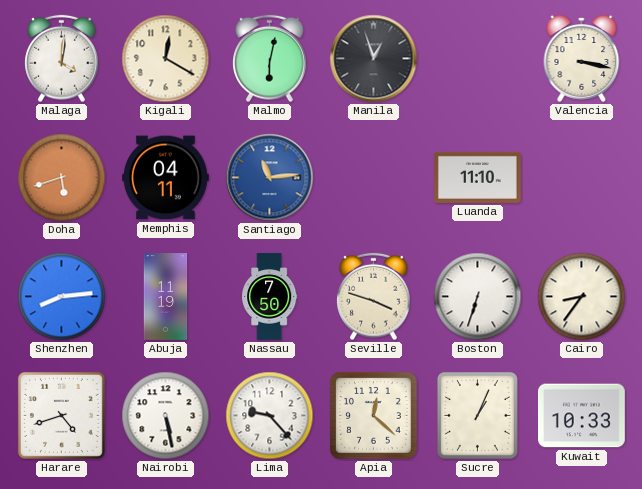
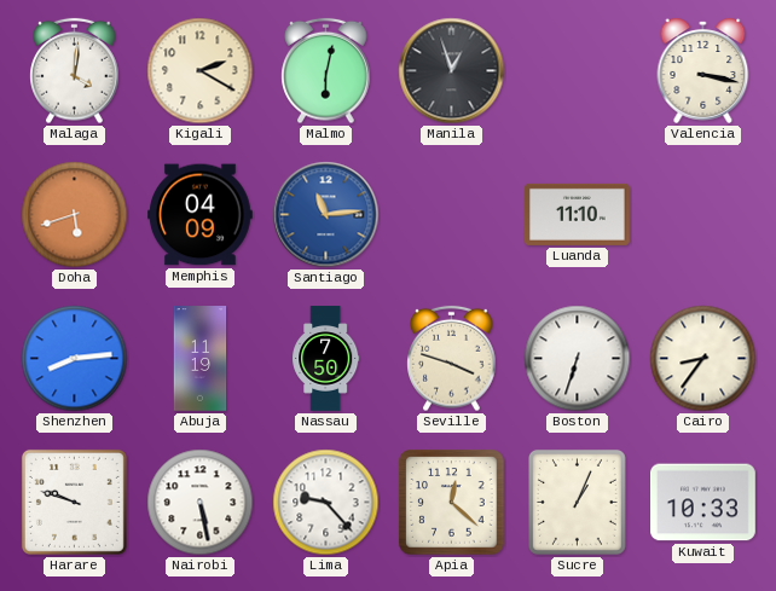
Kigali: 12:20 -> 2:20
Memphis: 04:11 -> 04:09
Harare: 4:42 -> 9:48
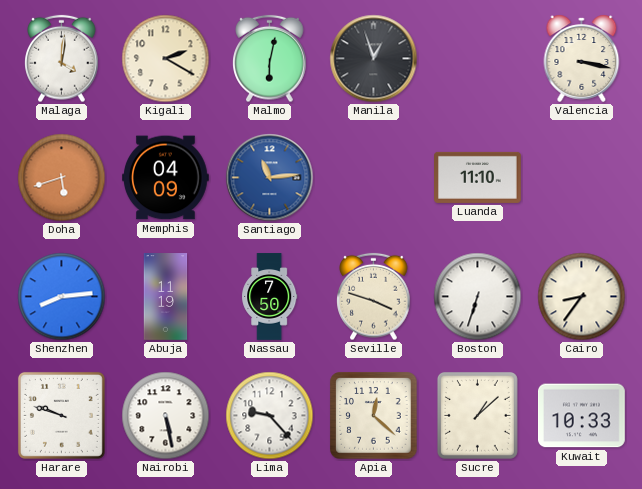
Sucre: 1:04 -> 1:08
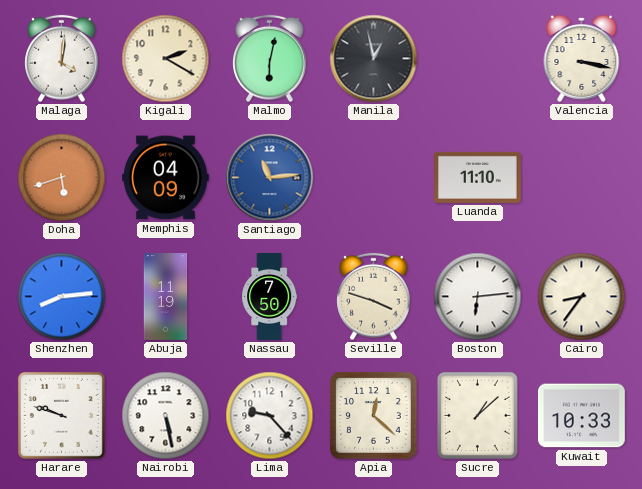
Manila: 12:57 -> 12:58
Boston: 6:33 -> 6:14
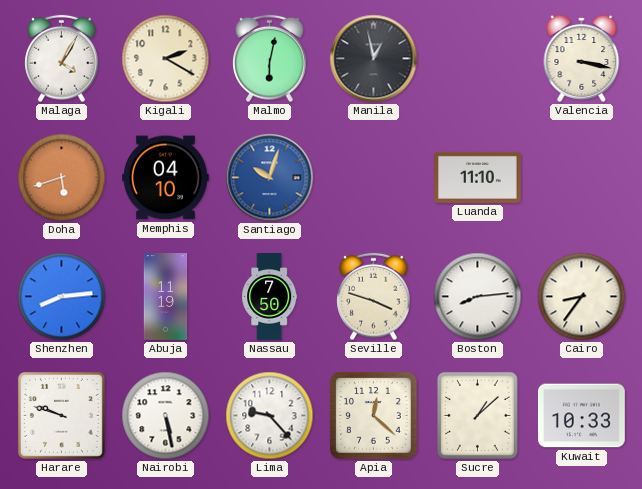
Malaga: 4:01 -> 4:05
Memphis: 04:09 -> 04:10
Santiago: 11:14 -> 10:03
Boston: 6:14 -> 8:14
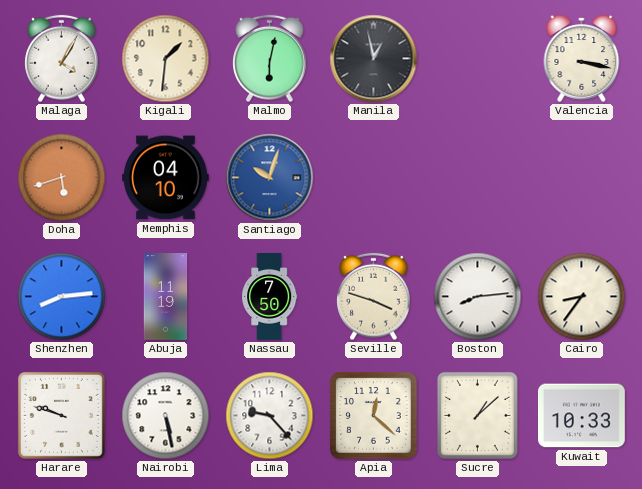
Kigali: 2:20 -> 1:31
Luanda: 11:10 -> none
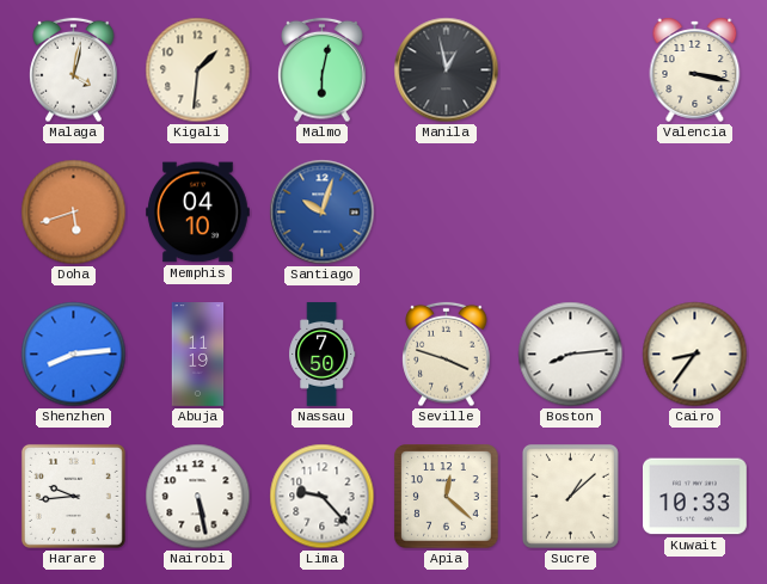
Malaga: 4:05 -> 4:02
Harare: 9:48 -> 9:44
